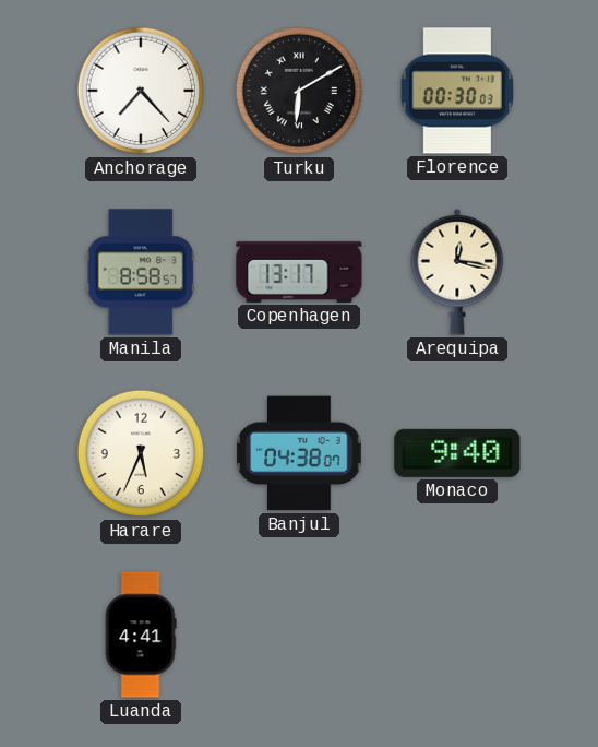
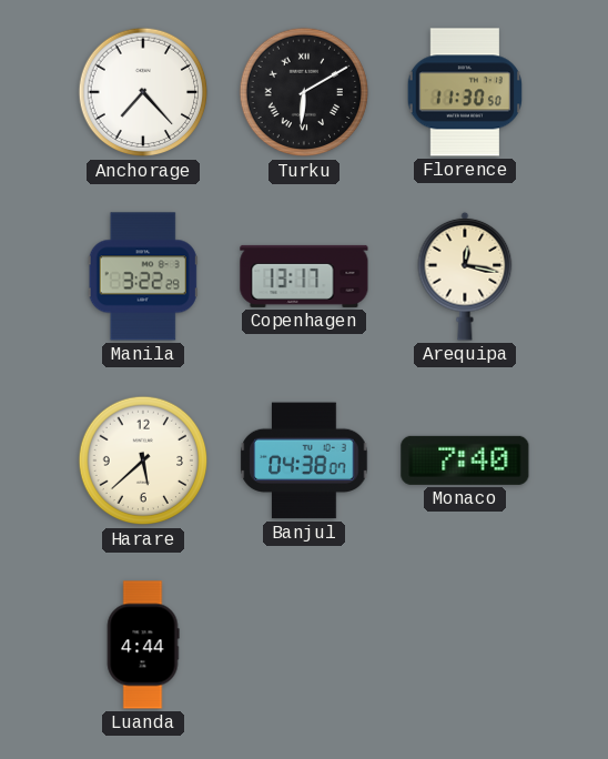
Florence: 00:30 -> 11:30
Manila: 8:58 -> 3:22
Harare: 5:34 -> 5:38
Monaco: 9:40 -> 7:40
Luanda: 4:41 -> 4:44
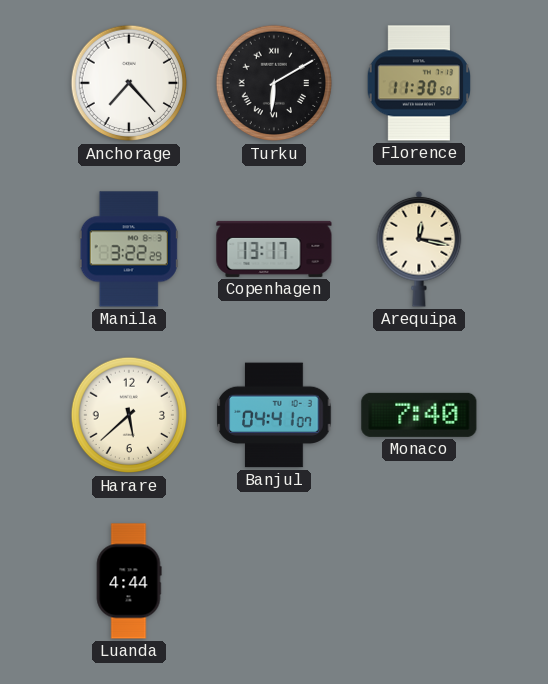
Banjul: 04:38 -> 04:41
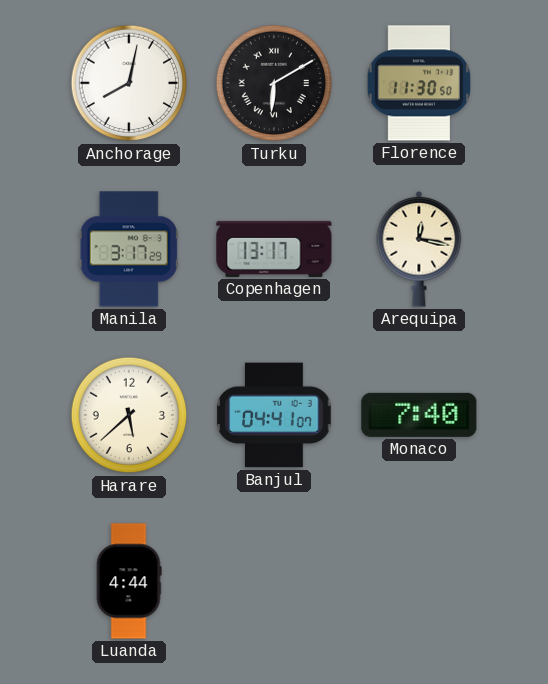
Anchorage: 7:23 -> 8:02
Manila: 3:22 -> 3:17
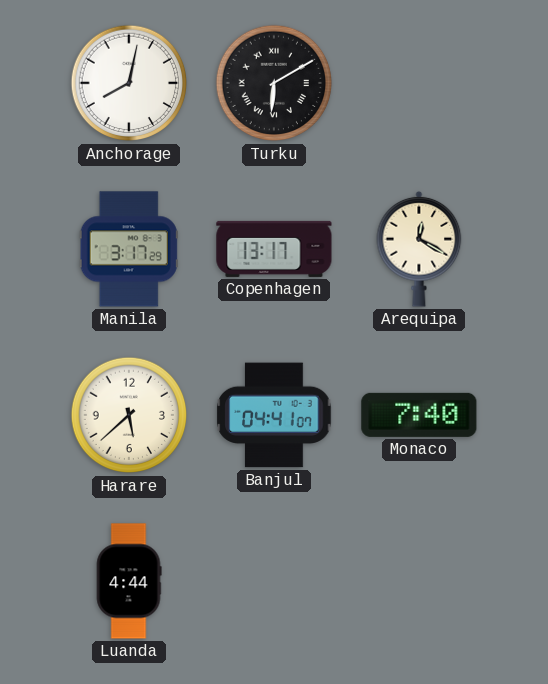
Florence: 11:30 -> none
Arequipa: 12:17 -> 12:20
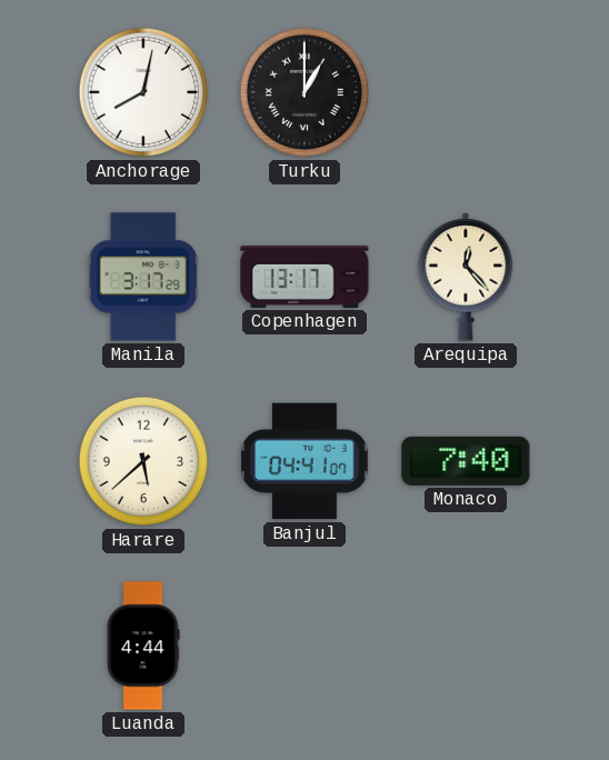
Turku: 6:10 -> 1:00
Arequipa: 12:20 -> 12:23
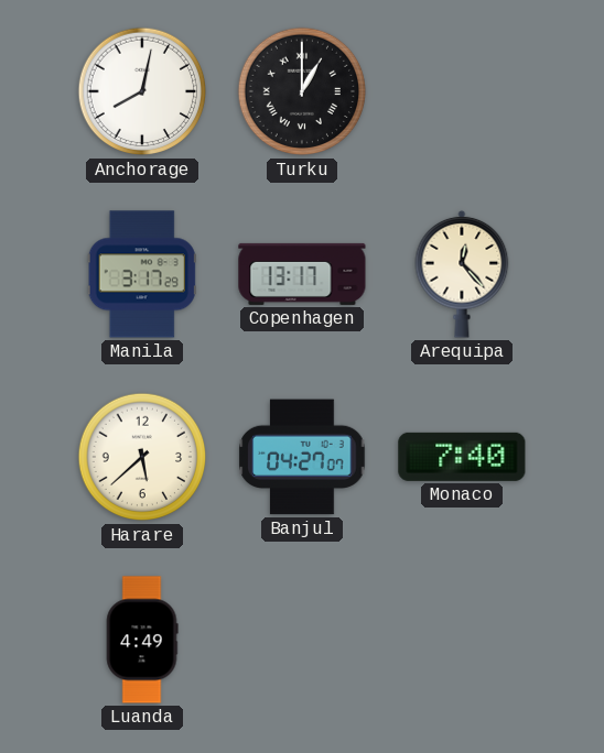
Banjul: 04:41 -> 04:27
Luanda: 4:44 -> 4:49
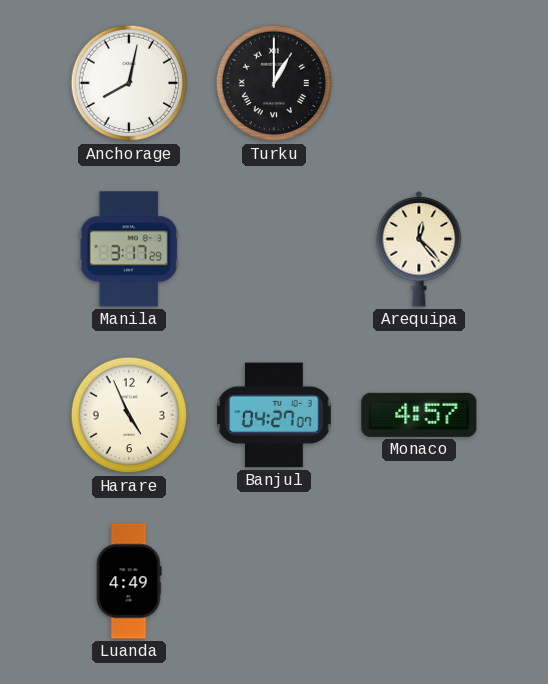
Copenhagen: 13:17 -> none
Harare: 5:38 -> 4:56
Monaco: 7:40 -> 4:57
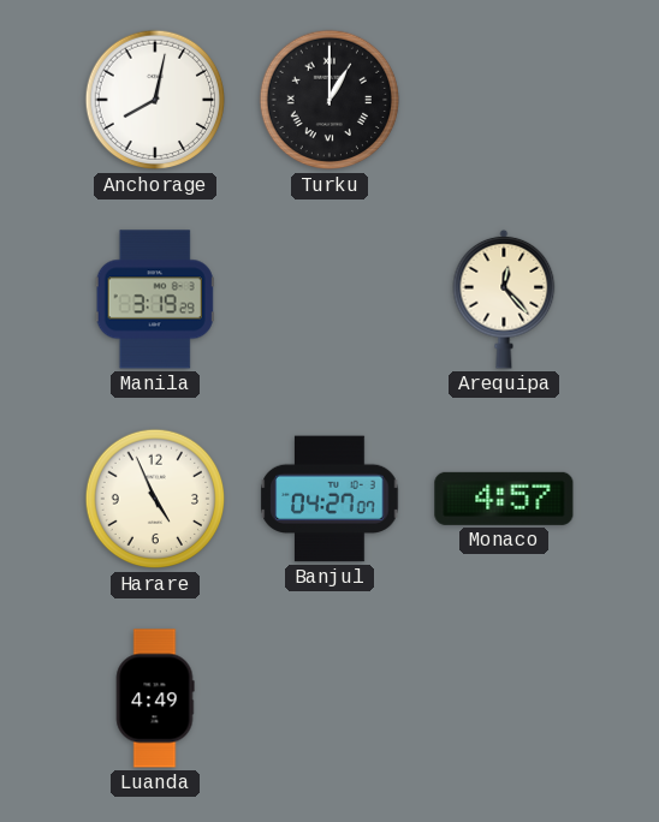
Manila: 3:17 -> 3:19
